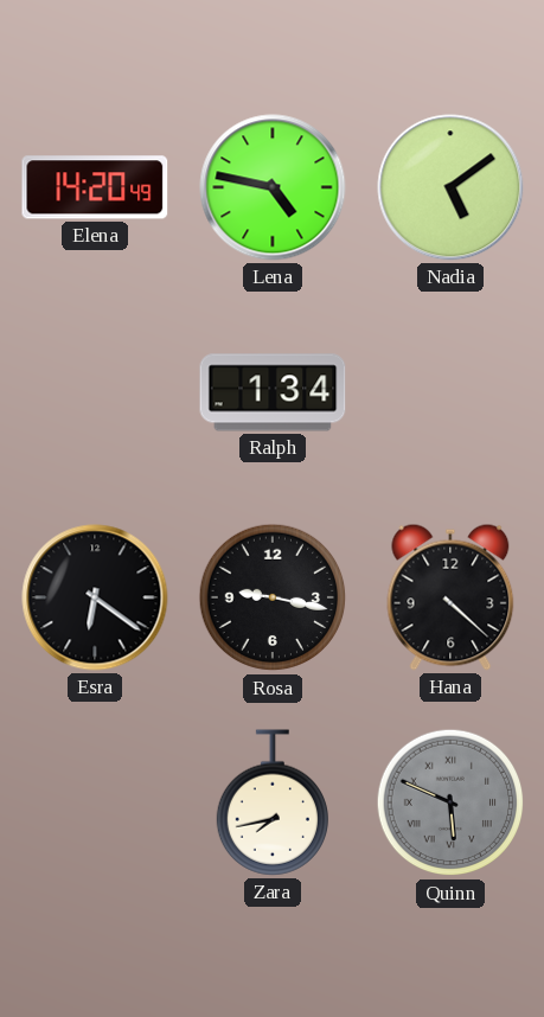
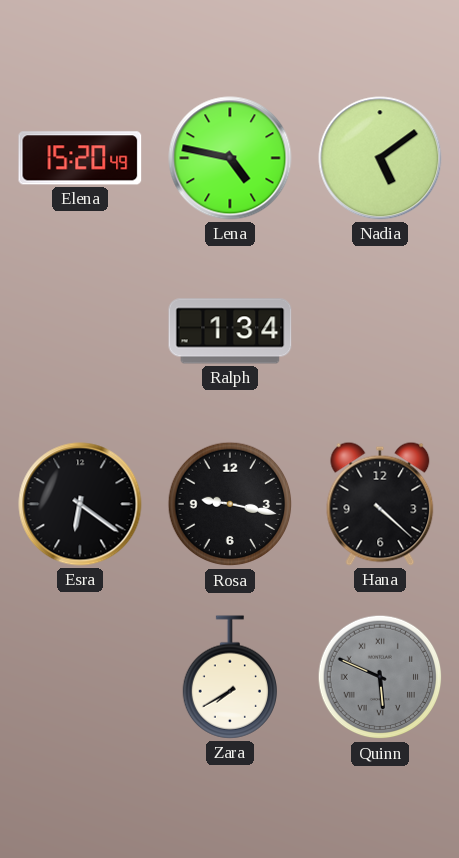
Elena: 14:20 -> 15:20
Zara: 7:43 -> 7:40
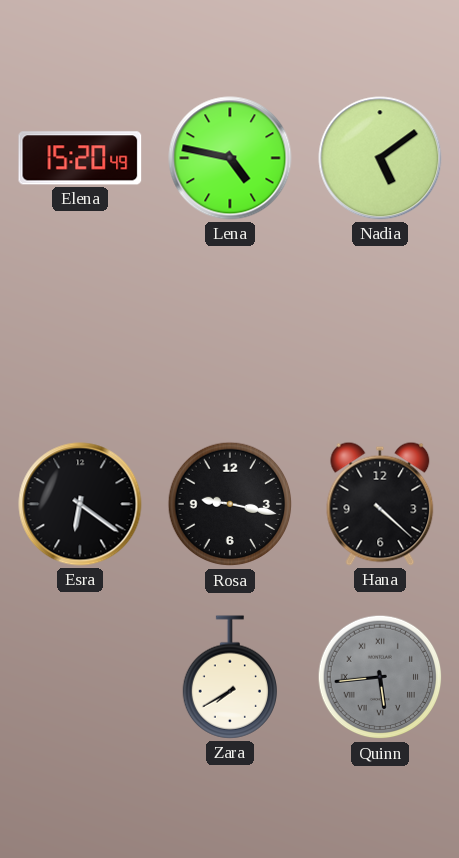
Ralph: 1:34 -> none
Quinn: 5:49 -> 5:44
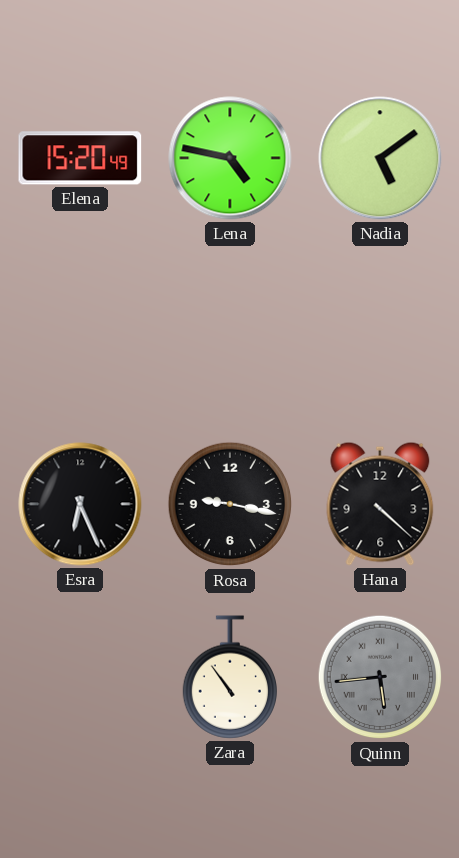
Esra: 6:21 -> 6:26
Zara: 7:40 -> 10:54
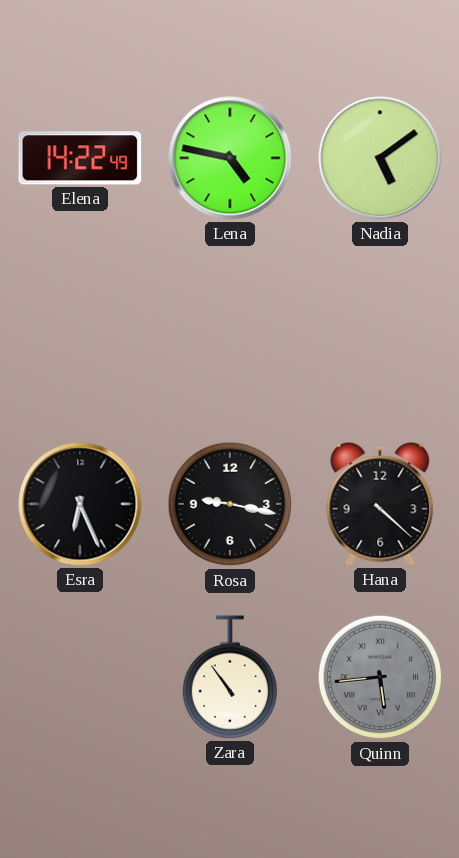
Elena: 15:20 -> 14:22
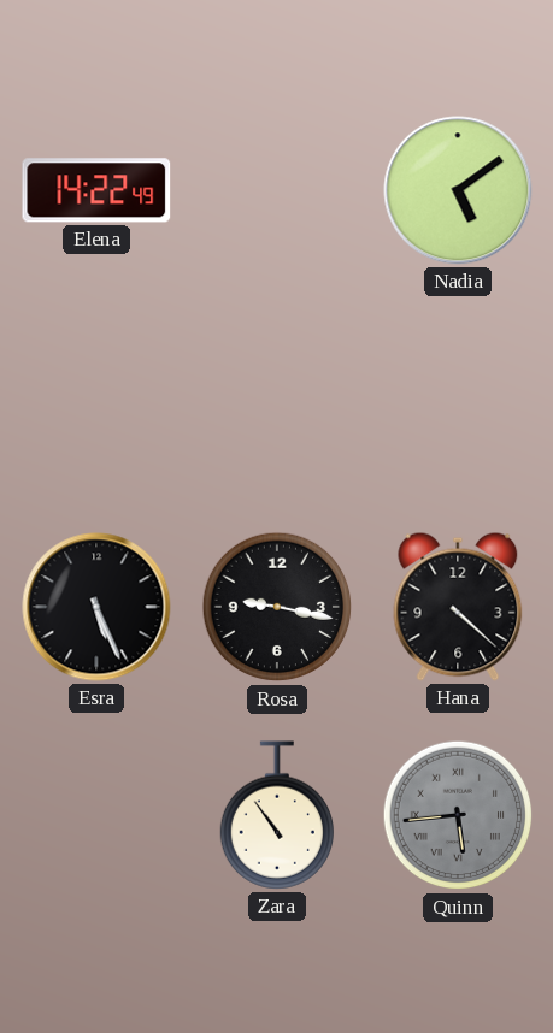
Lena: 4:47 -> none
Esra: 6:26 -> 5:26
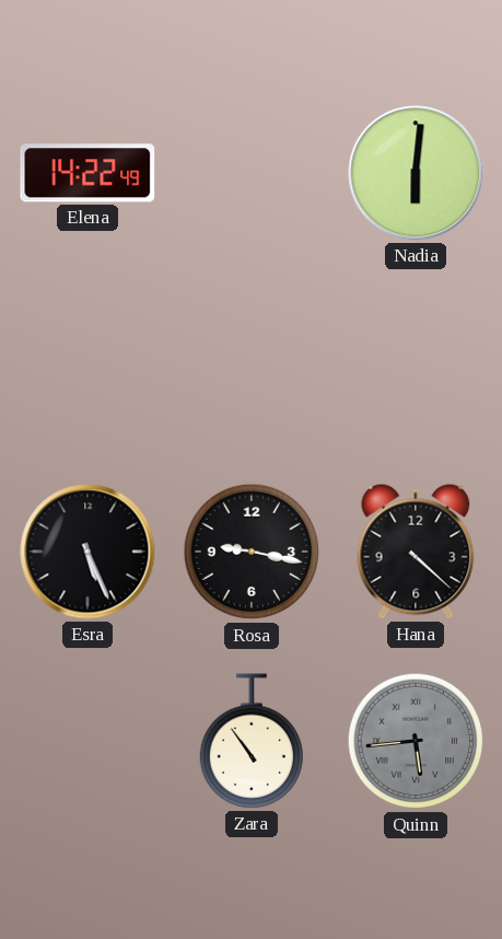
Nadia: 5:09 -> 6:01
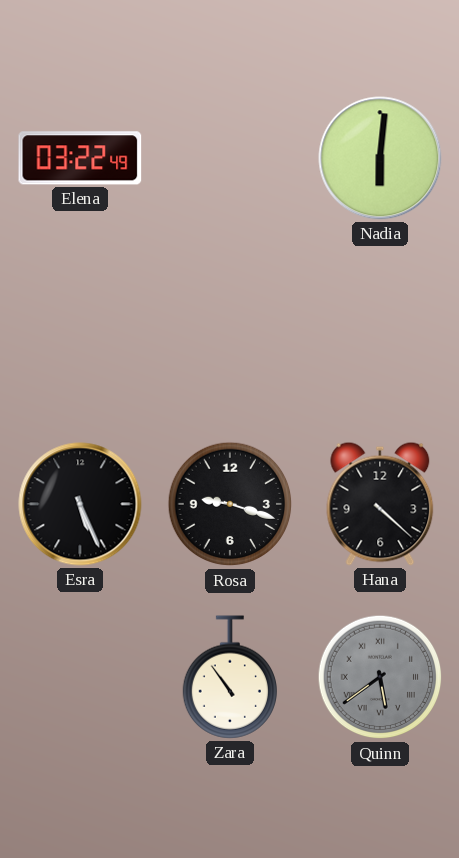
Elena: 14:22 -> 03:22
Rosa: 9:17 -> 9:18
Quinn: 5:44 -> 5:39
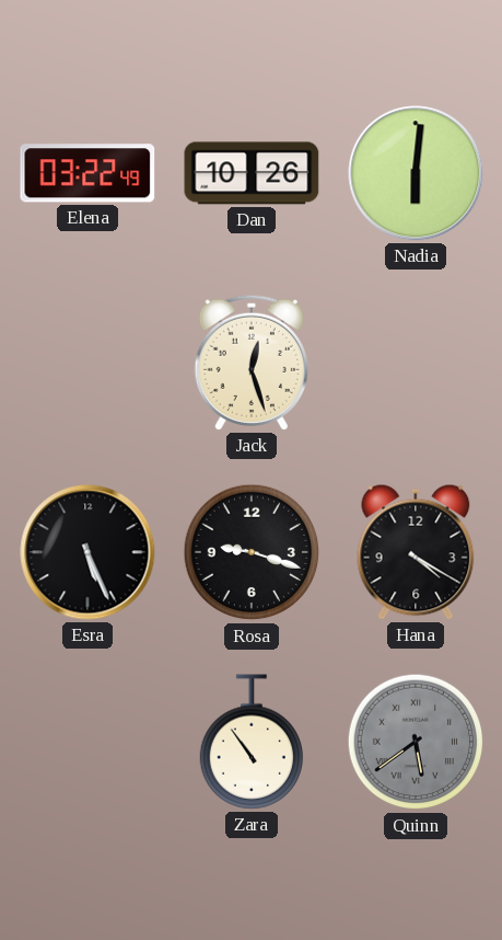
Dan: none -> 10:26
Jack: none -> 12:27
Hana: 4:22 -> 4:20
